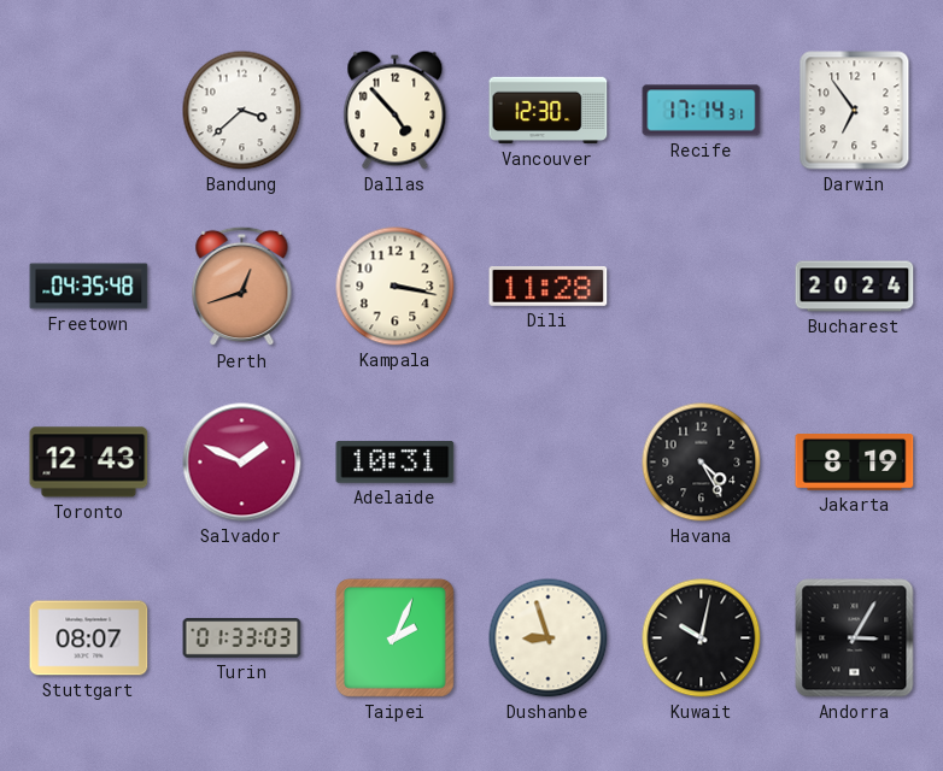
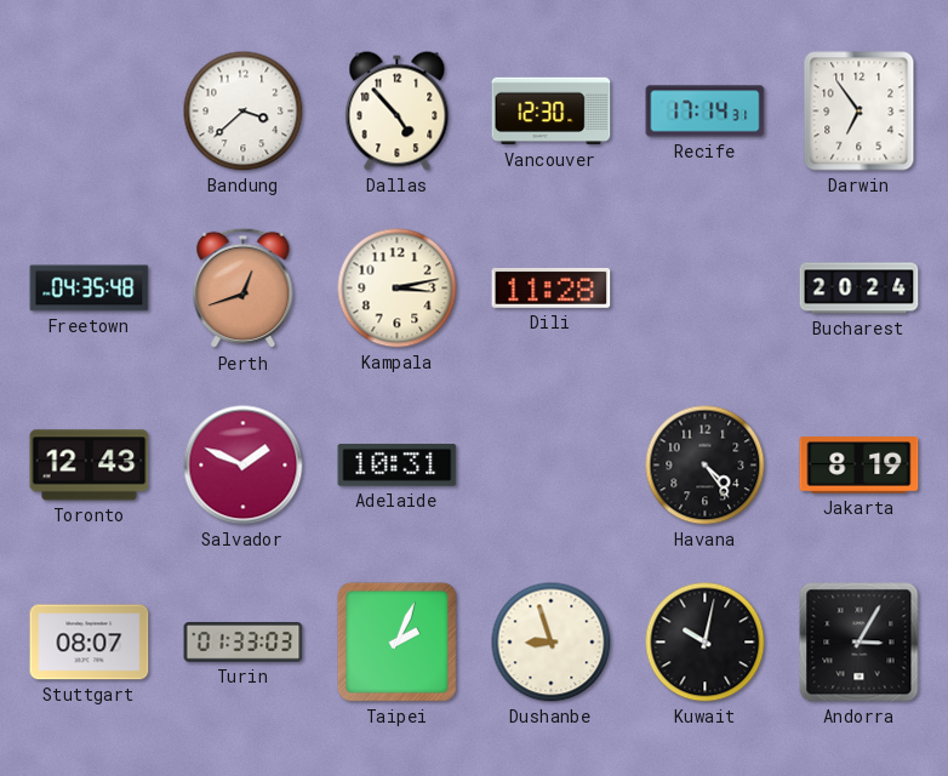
Kampala: 3:17 -> 3:13
Havana: 4:25 -> 4:24
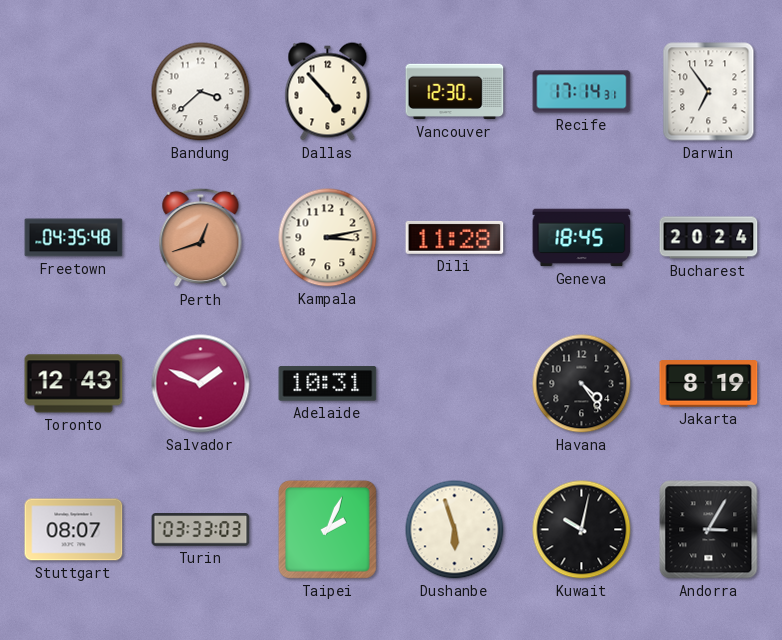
Geneva: none -> 18:45
Turin: 01:33 -> 03:33
Dushanbe: 8:57 -> 5:57
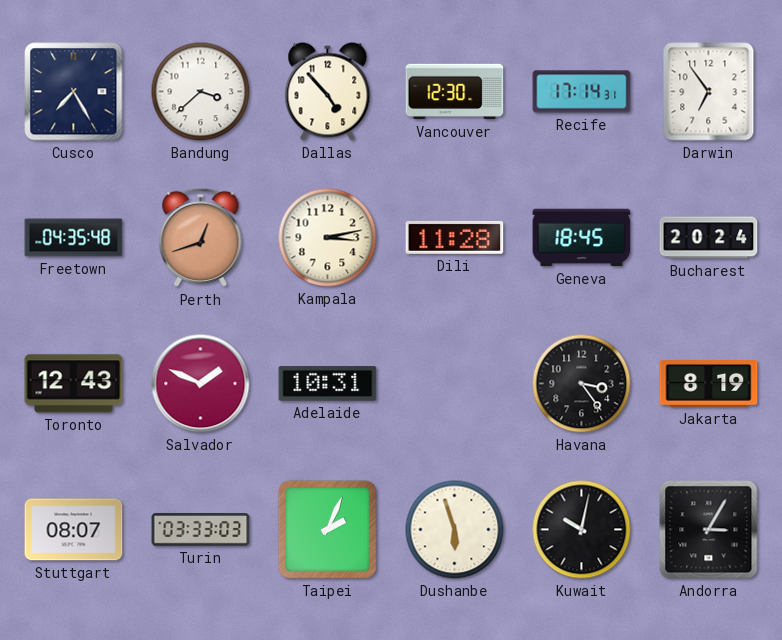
Cusco: none -> 7:25
Havana: 4:24 -> 3:24
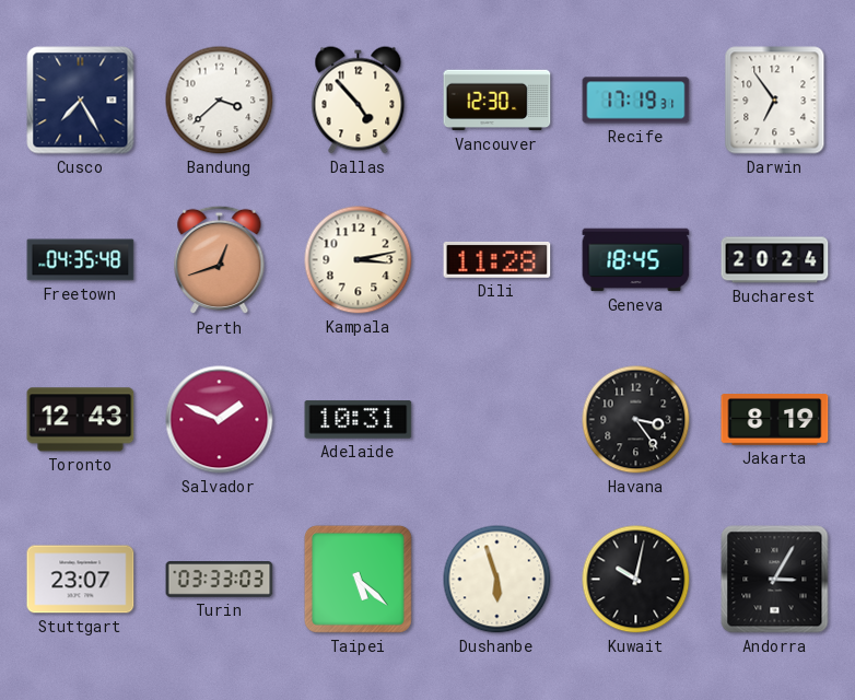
Recife: 17:14 -> 17:19
Stuttgart: 08:07 -> 23:07
Taipei: 2:04 -> 5:22
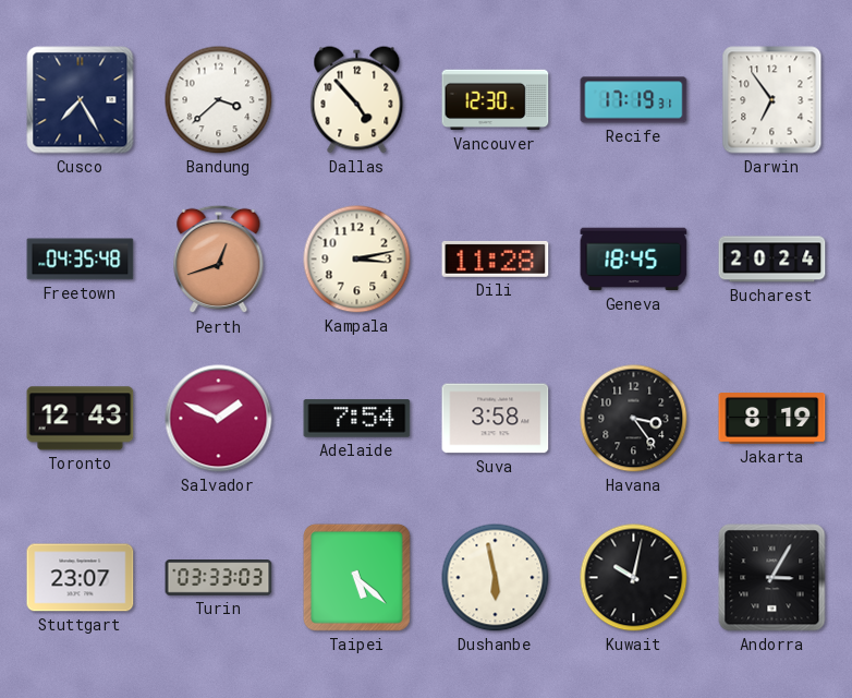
Adelaide: 10:31 -> 7:54
Suva: none -> 3:58
Dushanbe: 5:57 -> 5:58
